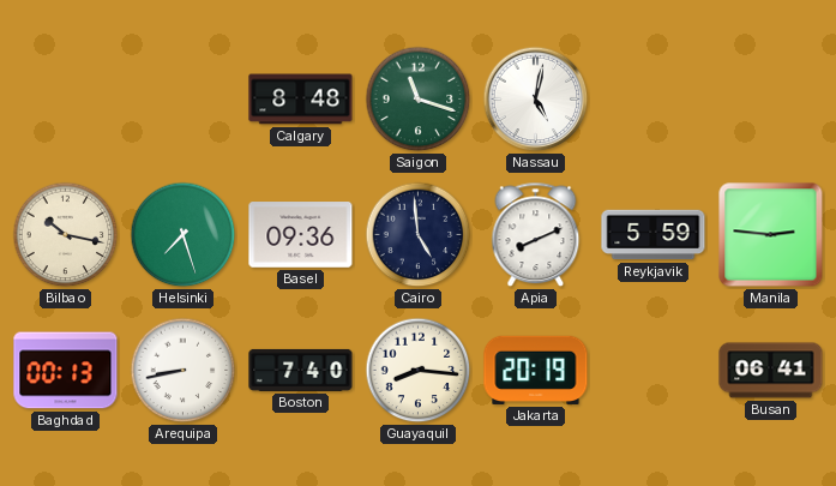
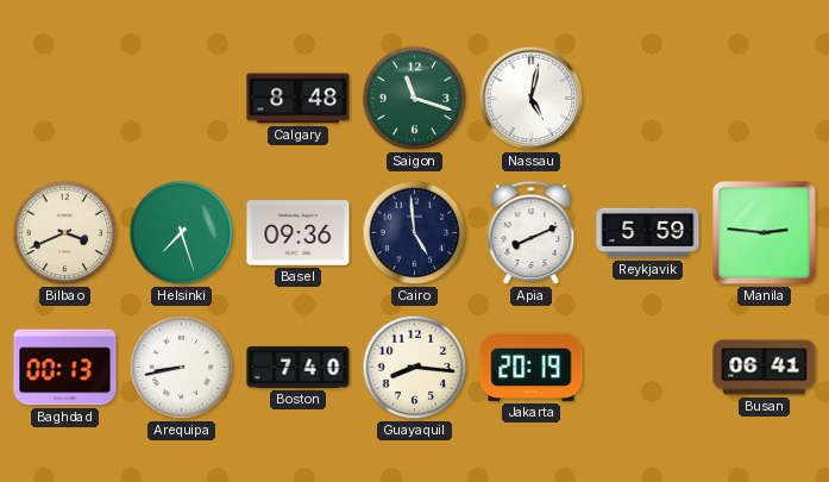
Bilbao: 10:17 -> 3:41
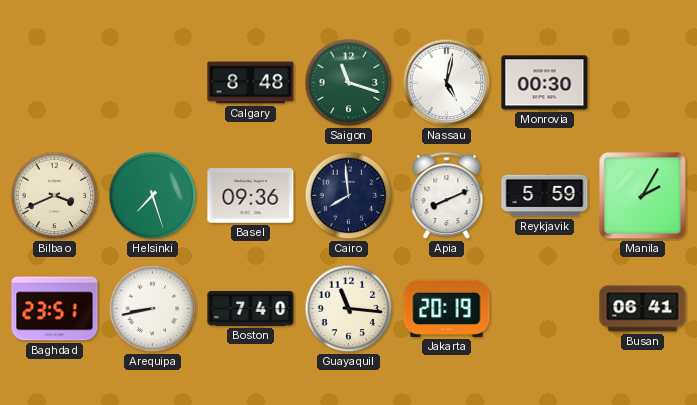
Monrovia: none -> 00:30
Cairo: 4:59 -> 7:59
Manila: 2:46 -> 2:05
Baghdad: 00:13 -> 23:51
Guayaquil: 8:16 -> 11:16
